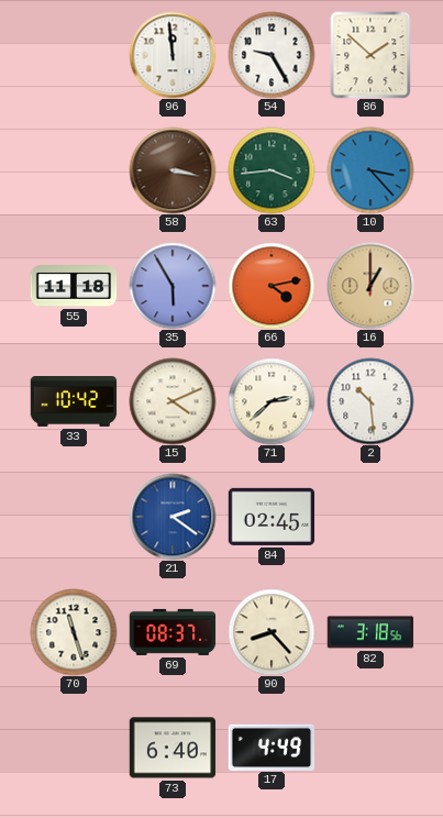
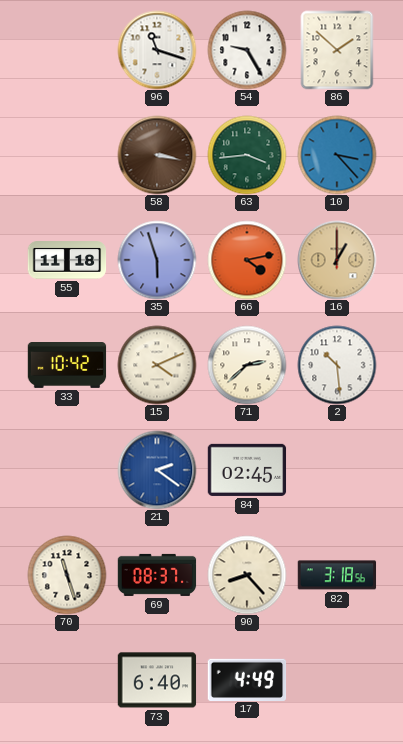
96: 11:59 -> 11:18
35: 5:55 -> 5:57
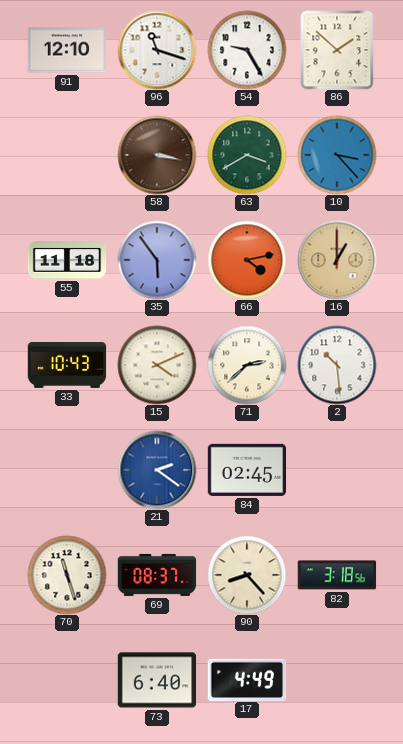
91: none -> 12:10
63: 3:44 -> 3:40
35: 5:57 -> 5:54
33: 10:42 -> 10:43
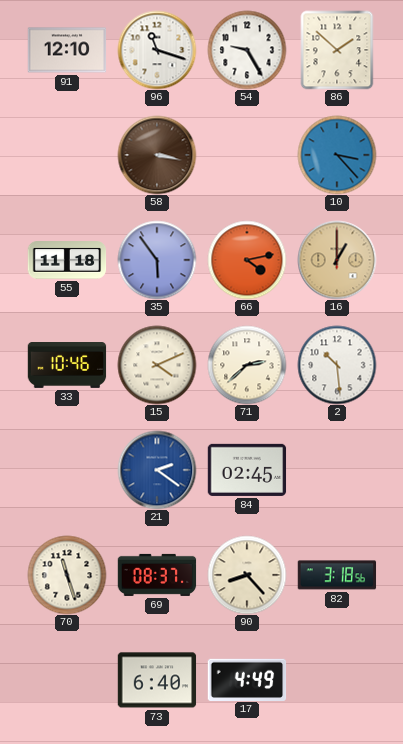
63: 3:40 -> none
33: 10:43 -> 10:46
